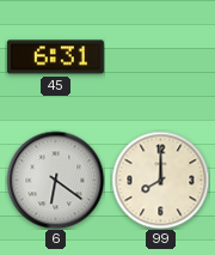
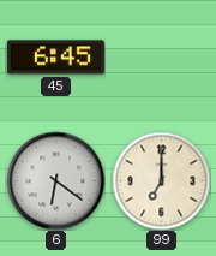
45: 6:31 -> 6:45
99: 8:00 -> 7:00
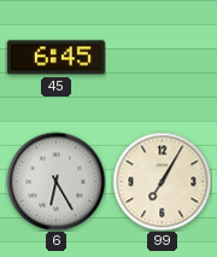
6: 6:21 -> 6:25
99: 7:00 -> 7:05
